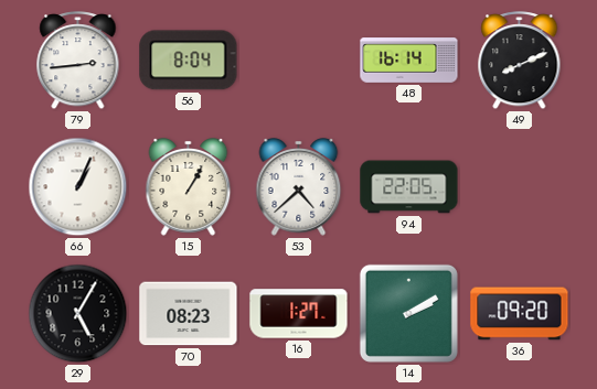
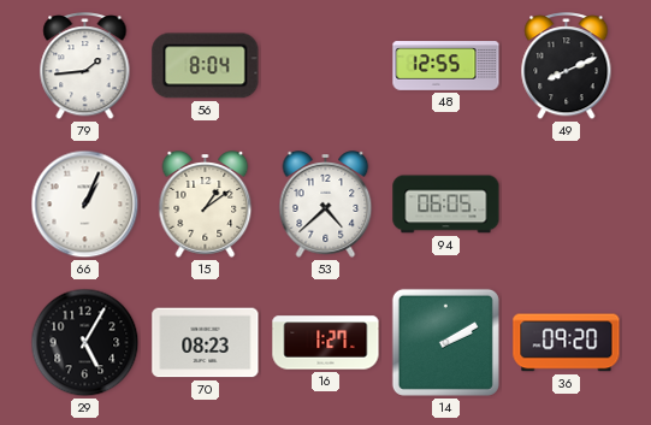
79: 2:44 -> 1:44
48: 16:14 -> 12:55
15: 1:05 -> 1:09
94: 22:05 -> 06:05
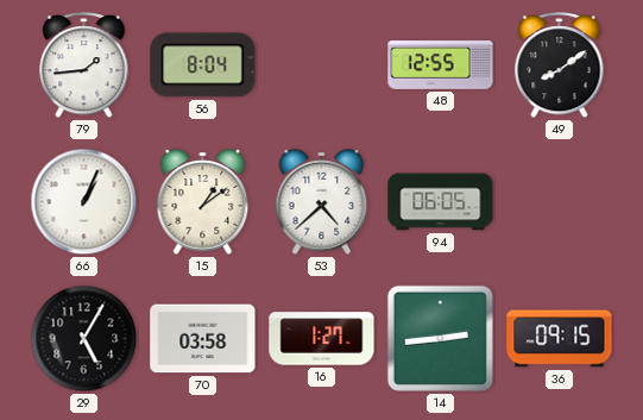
49: 8:11 -> 8:09
70: 08:23 -> 03:58
14: 2:10 -> 2:44
36: 09:20 -> 09:15
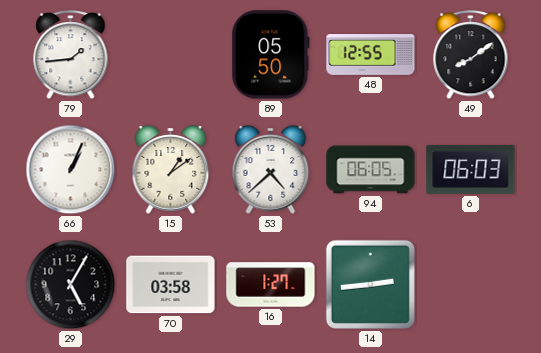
56: 8:04 -> none
89: none -> 05:50
6: none -> 06:03
36: 09:15 -> none
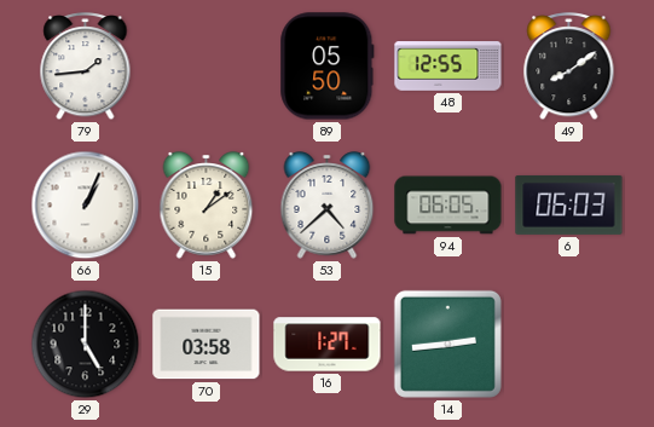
29: 5:05 -> 5:00
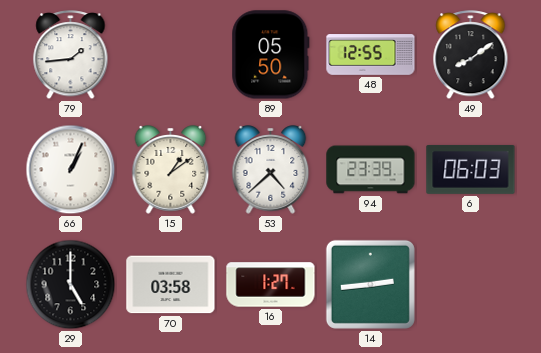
94: 06:05 -> 23:39
